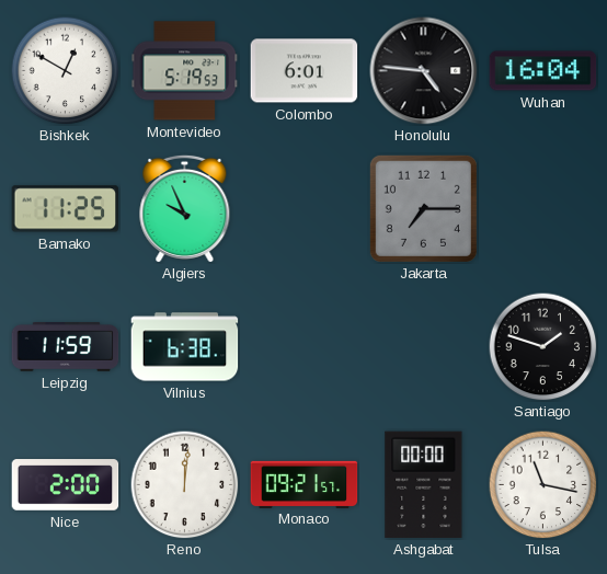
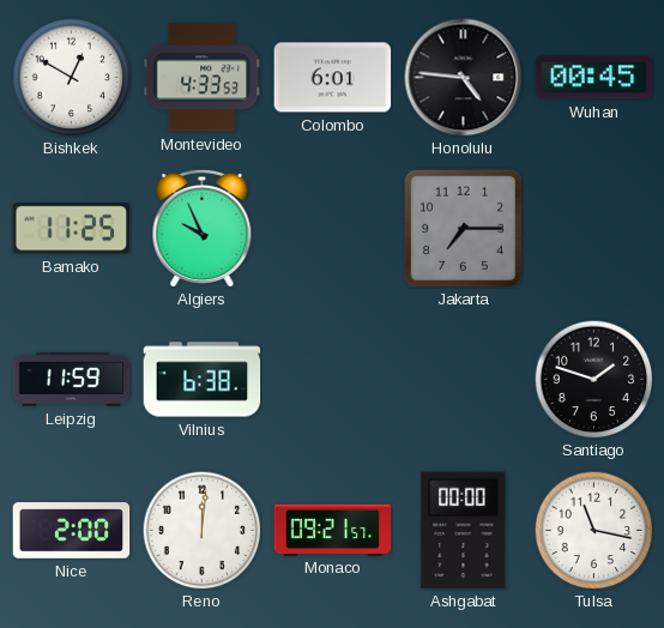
Montevideo: 5:19 -> 4:33
Wuhan: 16:04 -> 00:45
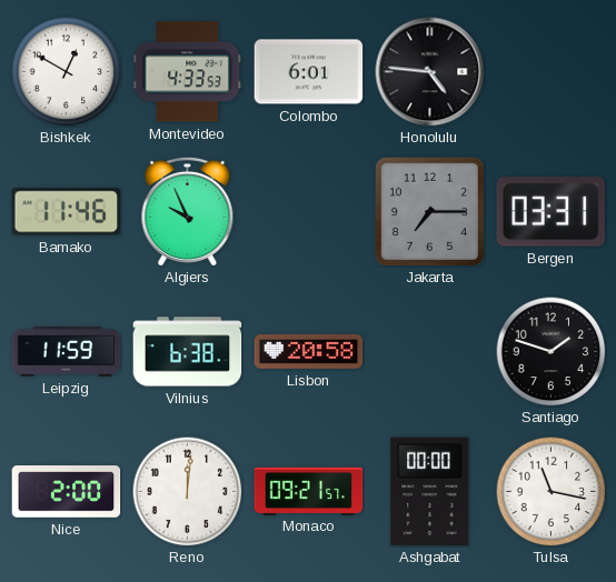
Wuhan: 00:45 -> none
Bamako: 11:25 -> 11:46
Bergen: none -> 03:31
Lisbon: none -> 20:58
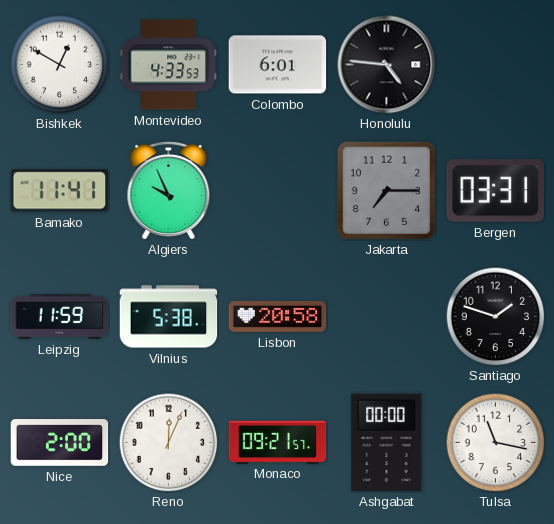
Bamako: 11:46 -> 11:41
Vilnius: 6:38 -> 5:38
Reno: 12:01 -> 12:04
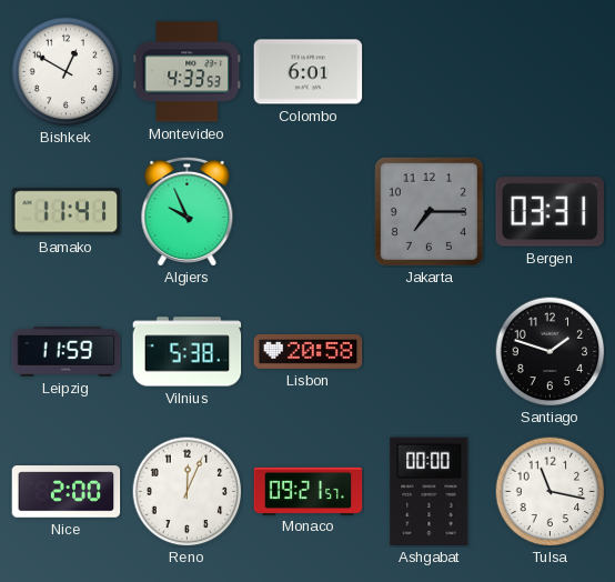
Honolulu: 4:46 -> none
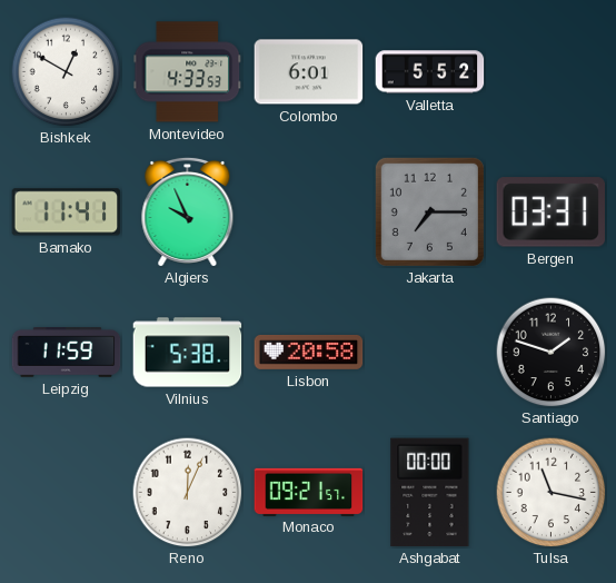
Valletta: none -> 5:52
Nice: 2:00 -> none
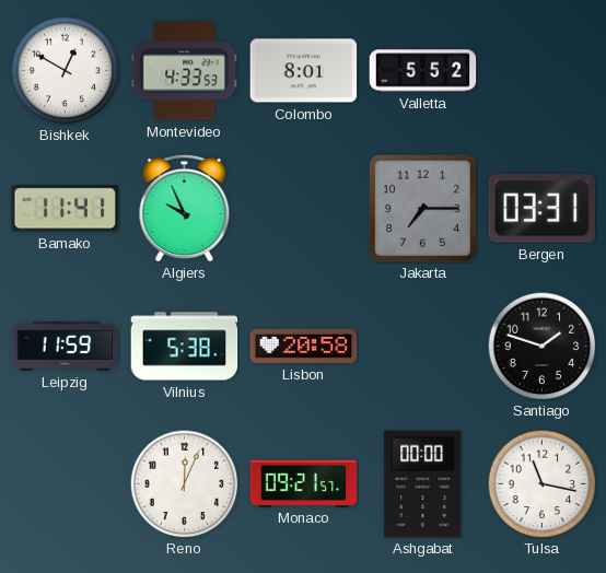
Colombo: 6:01 -> 8:01
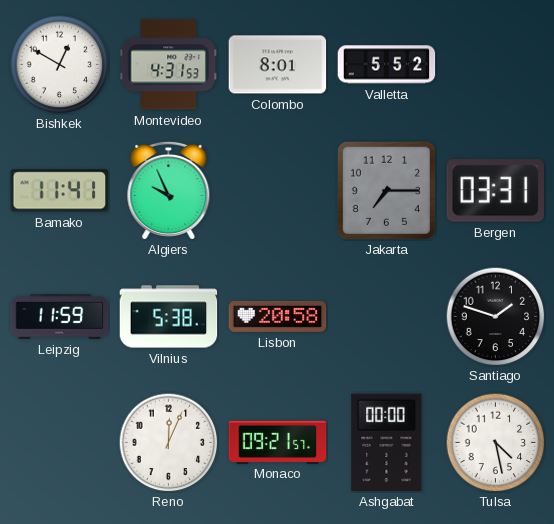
Montevideo: 4:33 -> 4:31
Tulsa: 11:17 -> 4:28
